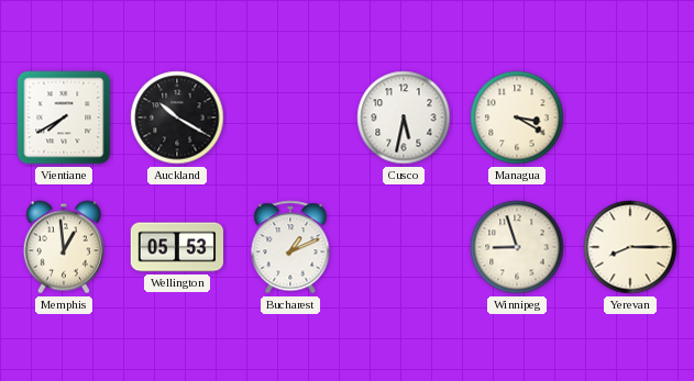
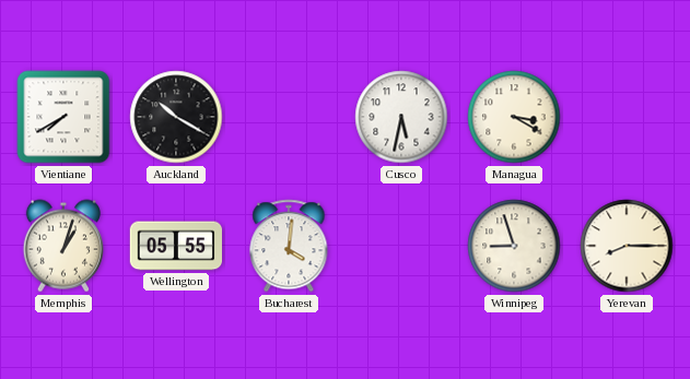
Memphis: 12:59 -> 1:03
Wellington: 05:53 -> 05:55
Bucharest: 1:11 -> 4:01
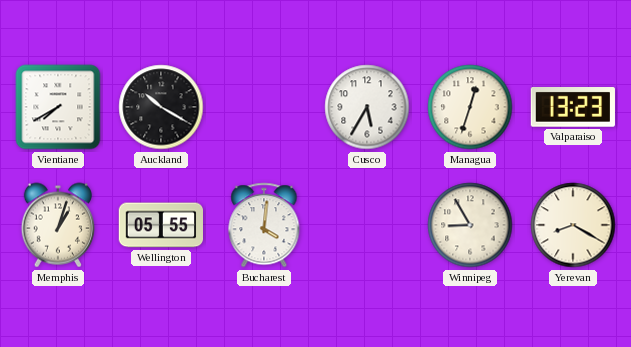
Cusco: 5:32 -> 5:35
Managua: 3:20 -> 12:33
Valparaiso: none -> 13:23
Winnipeg: 8:57 -> 8:55
Yerevan: 8:15 -> 8:20
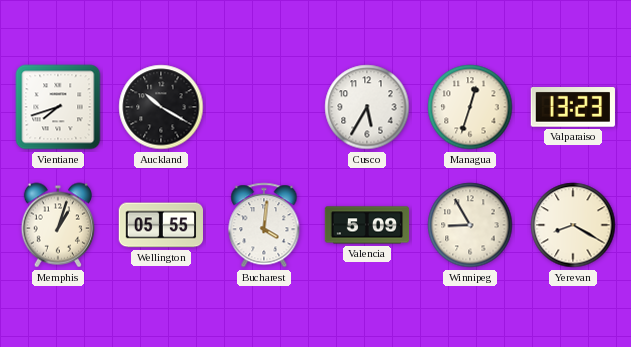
Vientiane: 7:40 -> 7:42
Valencia: none -> 5:09
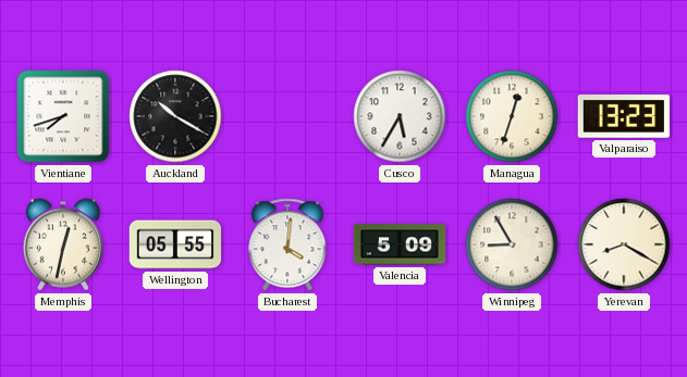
Memphis: 1:03 -> 12:32
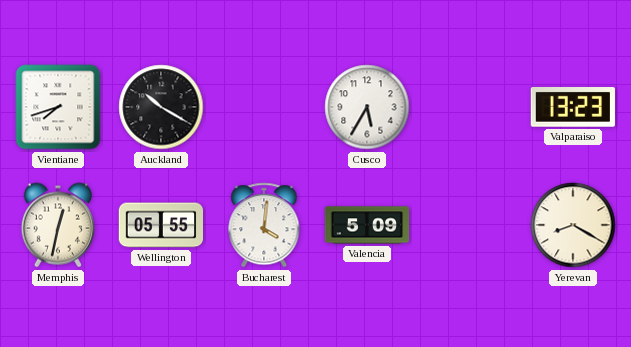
Managua: 12:33 -> none
Winnipeg: 8:55 -> none
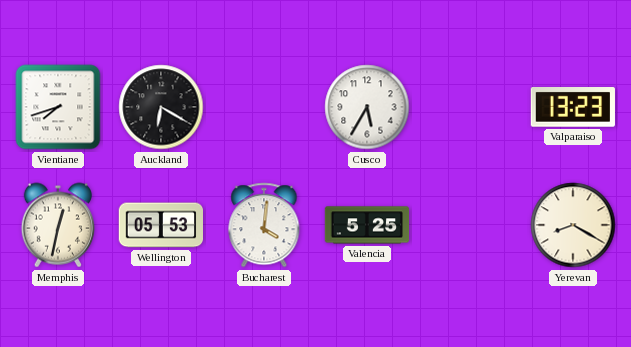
Auckland: 10:20 -> 6:20
Wellington: 05:55 -> 05:53
Valencia: 5:09 -> 5:25
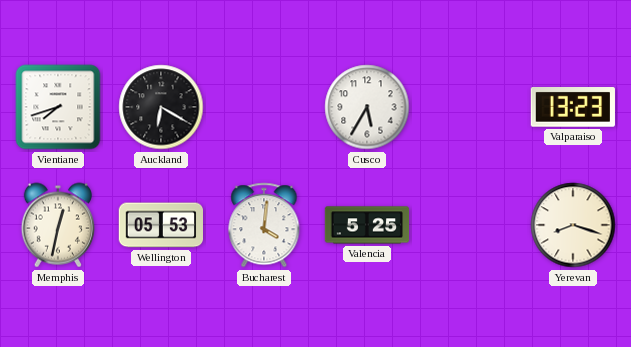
Yerevan: 8:20 -> 8:18
